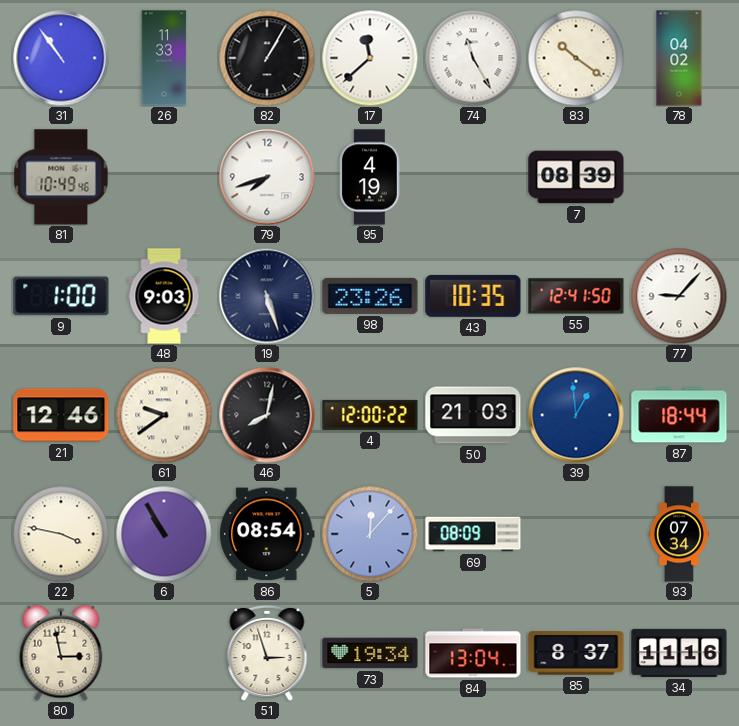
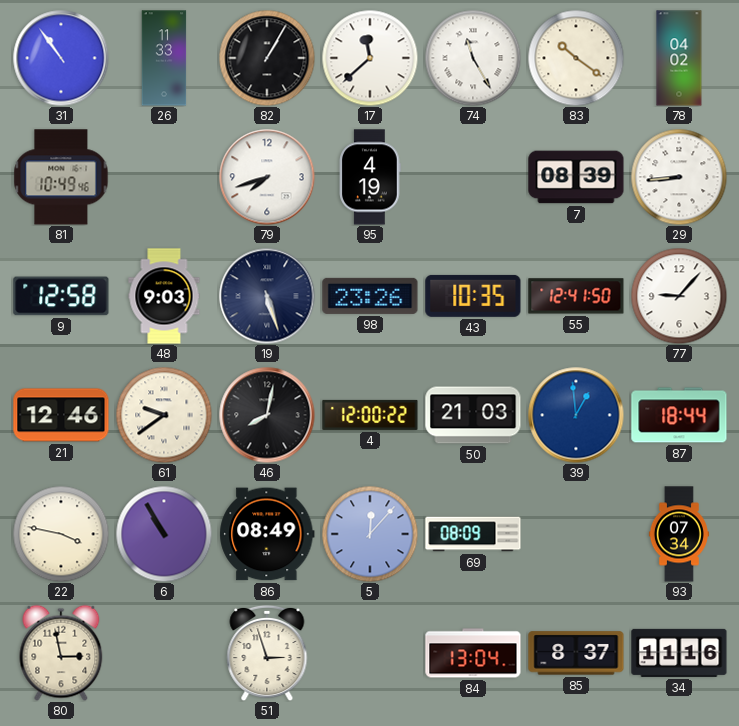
29: none -> 8:44
9: 1:00 -> 12:58
86: 08:54 -> 08:49
73: 19:34 -> none
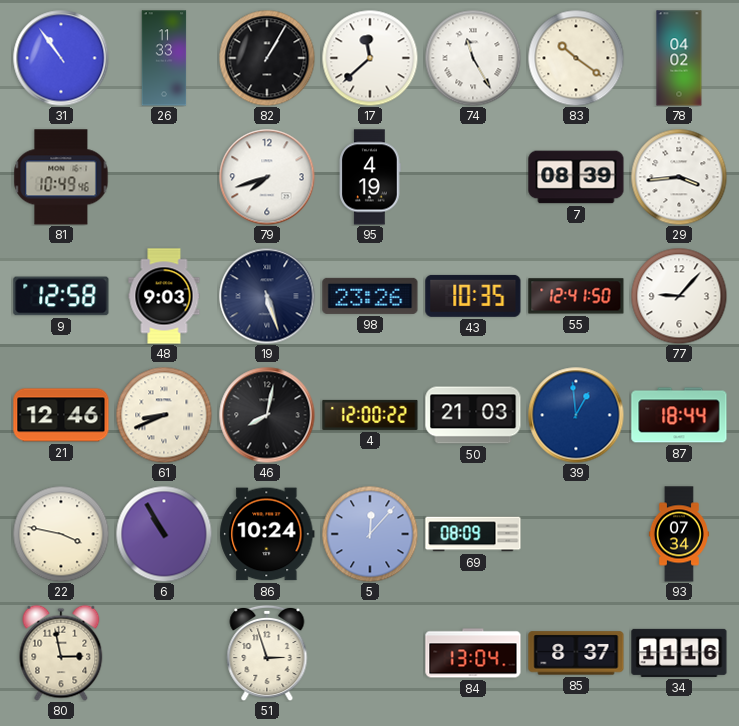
29: 8:44 -> 3:44
61: 9:39 -> 8:41
86: 08:49 -> 10:24
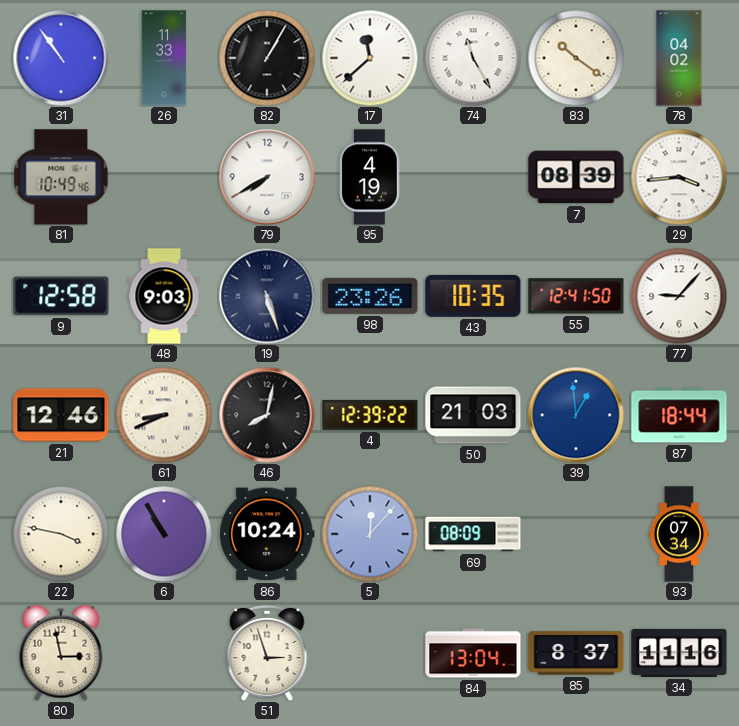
79: 7:42 -> 7:40
4: 12:00 -> 12:39
